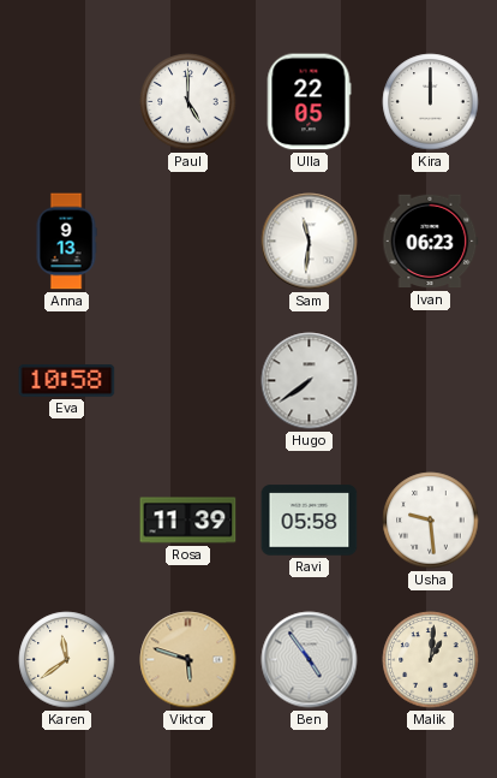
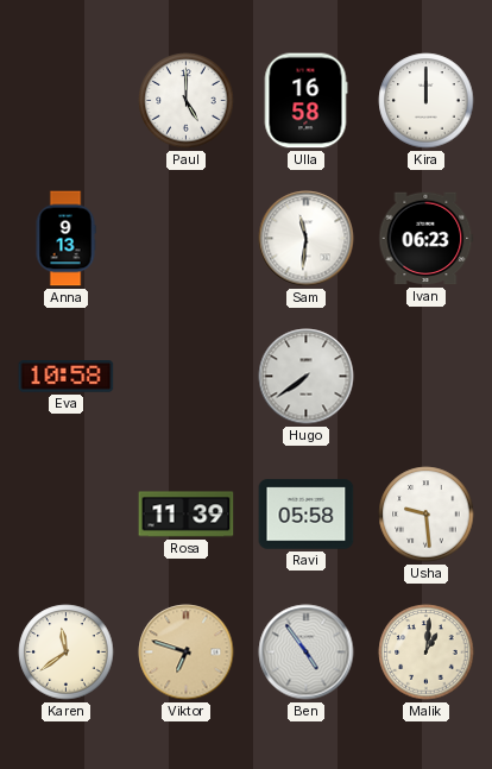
Ulla: 22:05 -> 16:58
Viktor: 5:48 -> 6:48
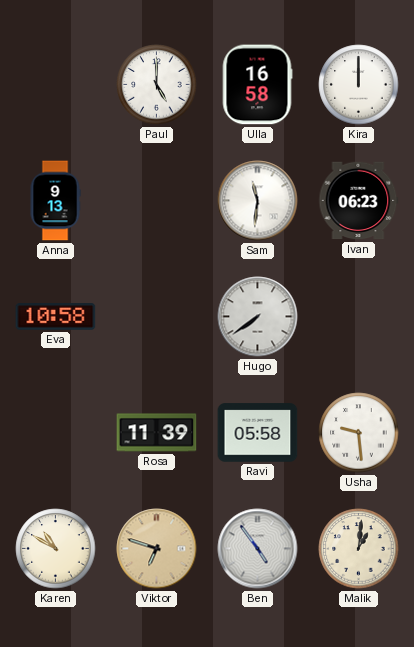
Karen: 11:39 -> 10:50
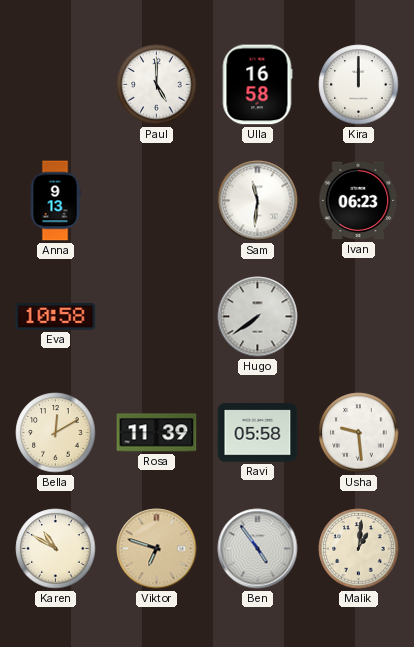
Bella: none -> 12:10
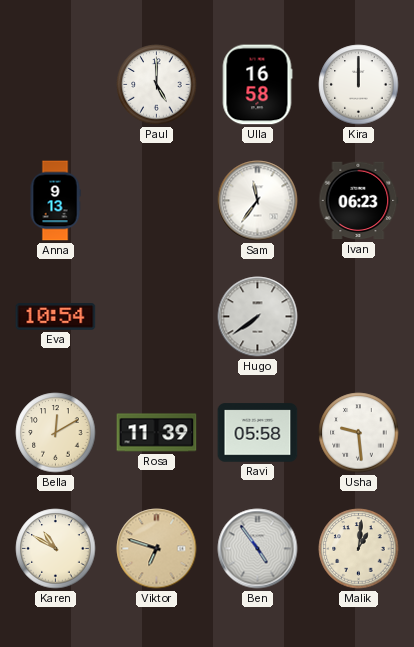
Sam: 11:31 -> 11:36
Eva: 10:58 -> 10:54
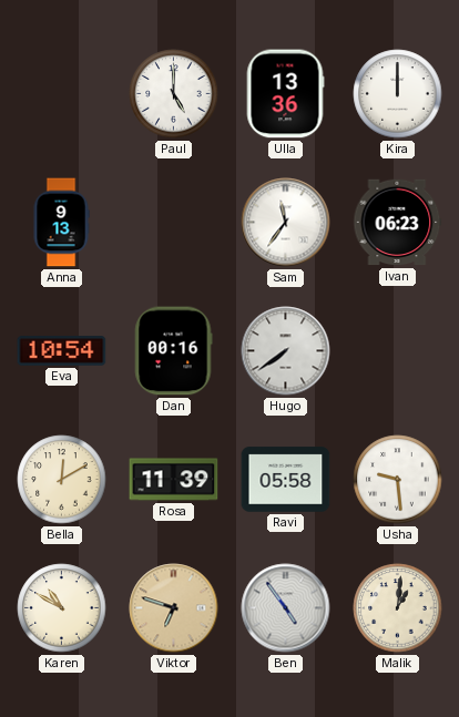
Ulla: 16:58 -> 13:36
Dan: none -> 00:16
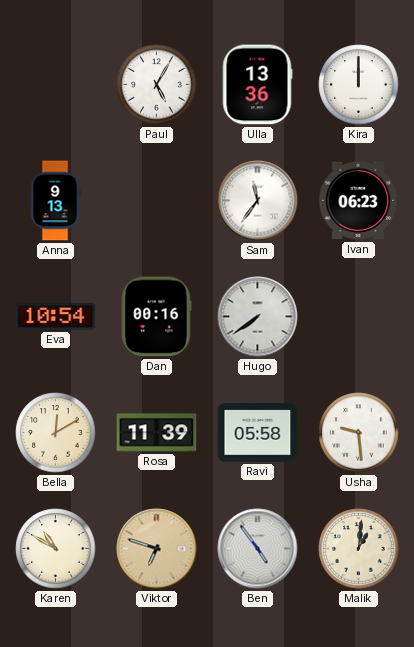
Paul: 5:00 -> 5:05
